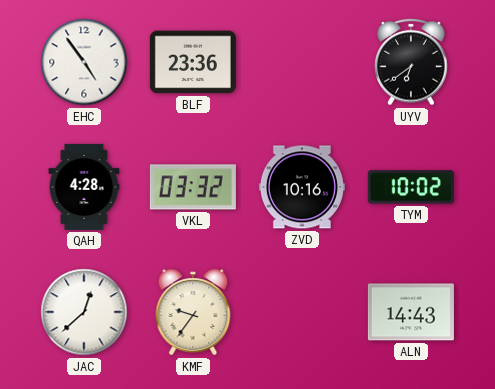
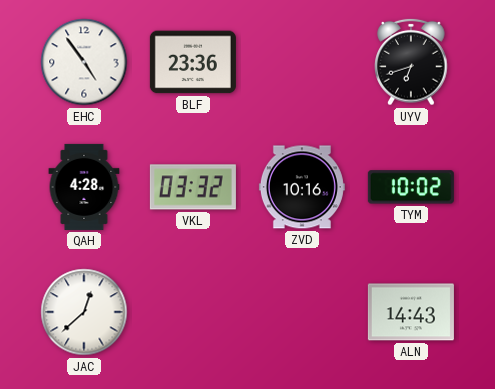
UYV: 6:39 -> 6:42
KMF: 9:36 -> none
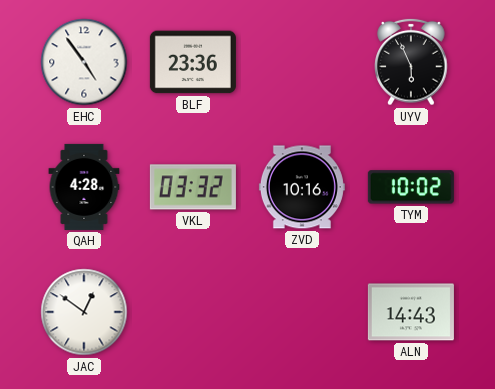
UYV: 6:42 -> 5:56
JAC: 12:38 -> 12:51
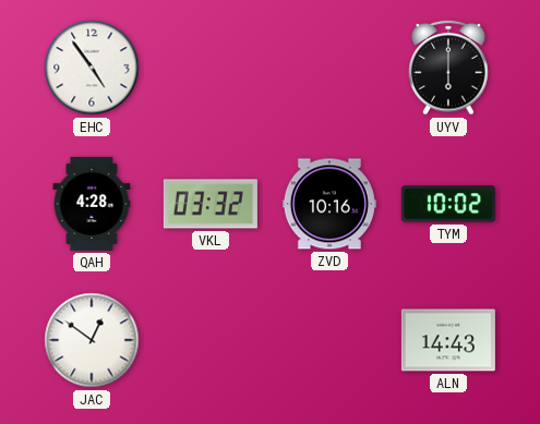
BLF: 23:36 -> none
UYV: 5:56 -> 6:00
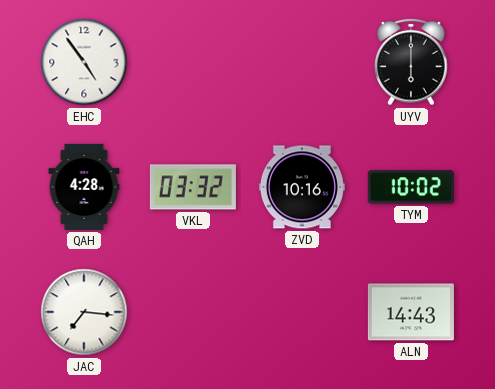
JAC: 12:51 -> 7:16
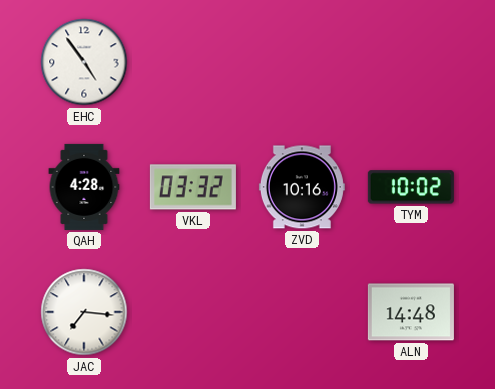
UYV: 6:00 -> none
ALN: 14:43 -> 14:48
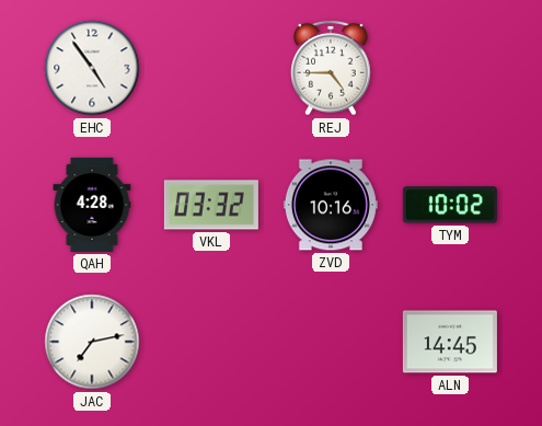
REJ: none -> 4:45
JAC: 7:16 -> 7:13
ALN: 14:48 -> 14:45
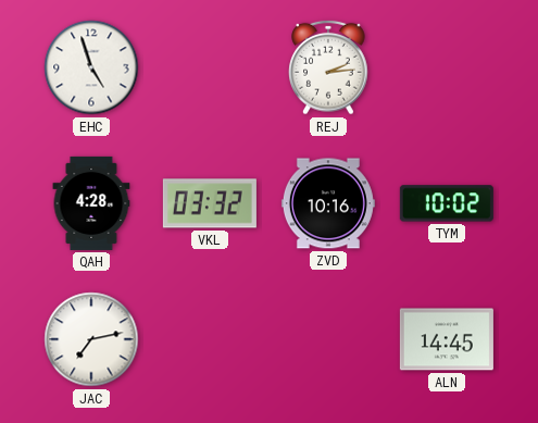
EHC: 4:54 -> 4:57
REJ: 4:45 -> 2:14
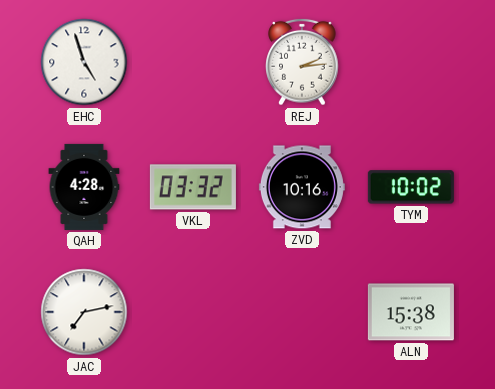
ALN: 14:45 -> 15:38
